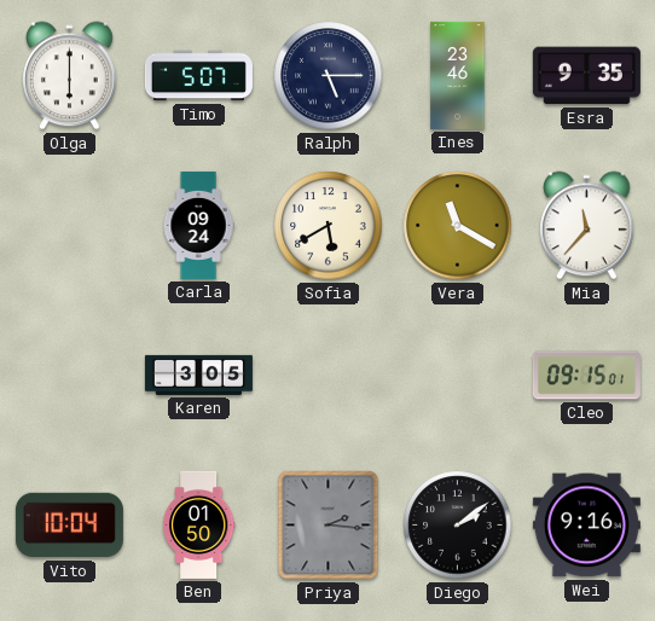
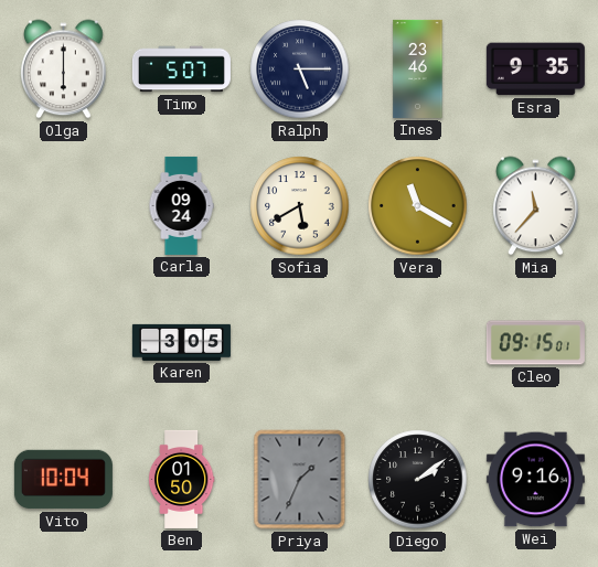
Priya: 2:16 -> 1:34
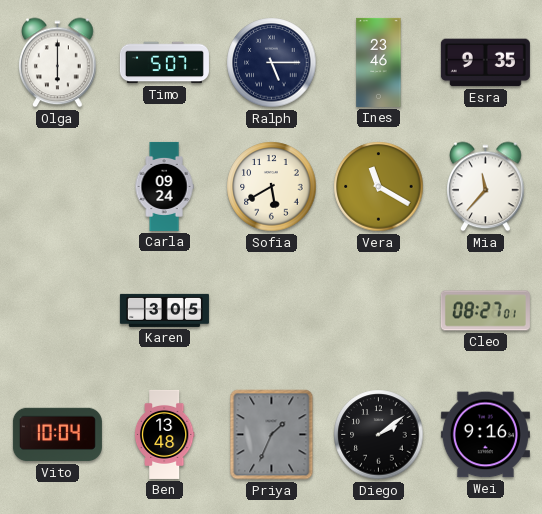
Cleo: 09:15 -> 08:27
Ben: 01:50 -> 13:48
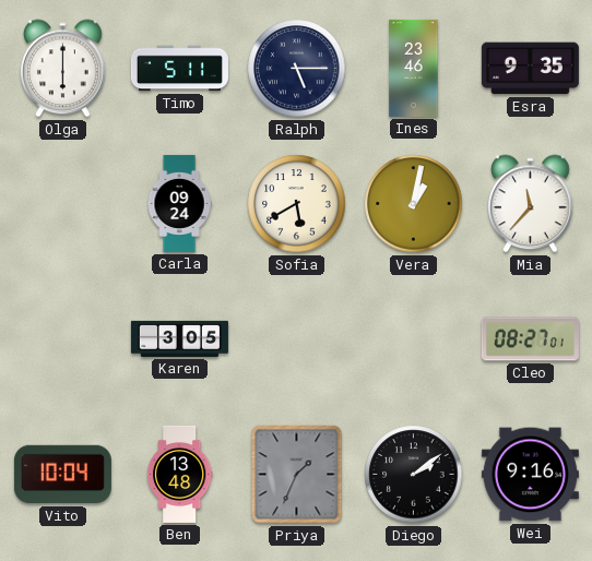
Timo: 5:07 -> 5:11
Vera: 11:20 -> 1:02
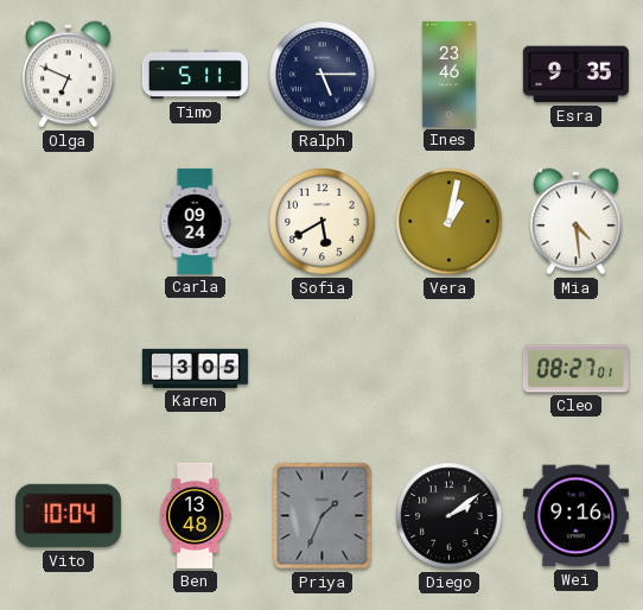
Olga: 6:00 -> 6:49
Mia: 11:37 -> 4:29
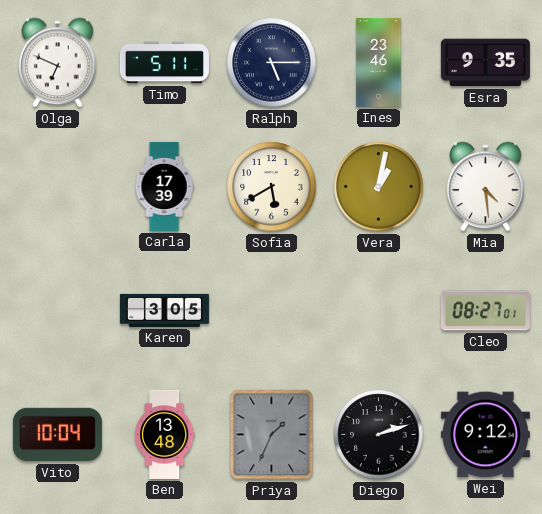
Carla: 09:24 -> 17:39
Diego: 2:09 -> 2:12
Wei: 9:16 -> 9:12
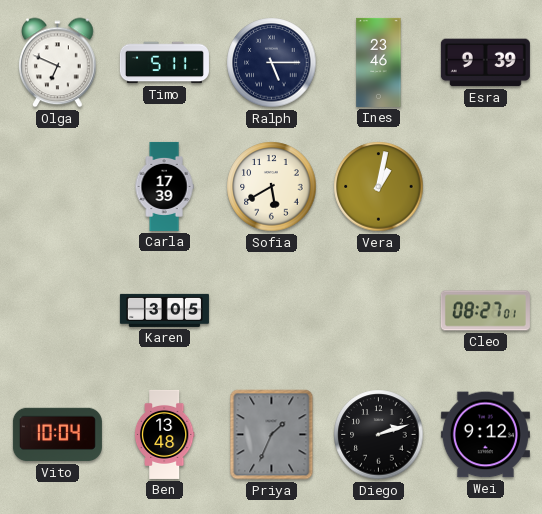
Esra: 9:35 -> 9:39
Mia: 4:29 -> none
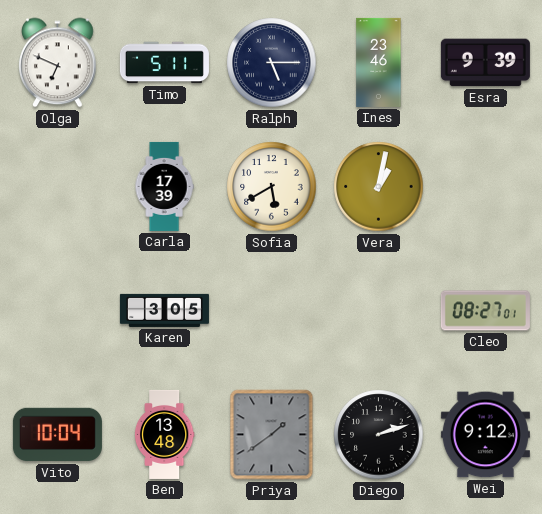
Priya: 1:34 -> 1:39
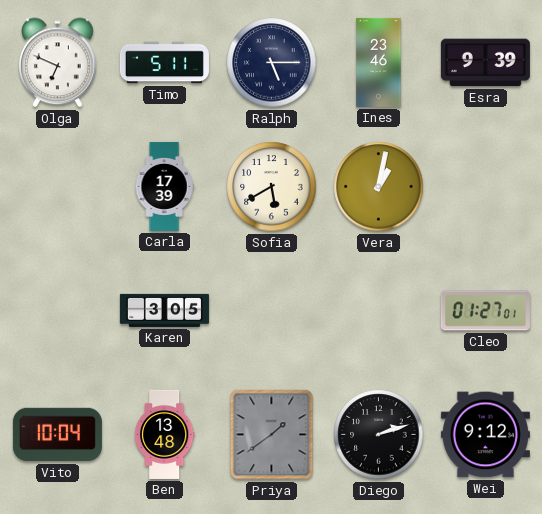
Cleo: 08:27 -> 01:27
